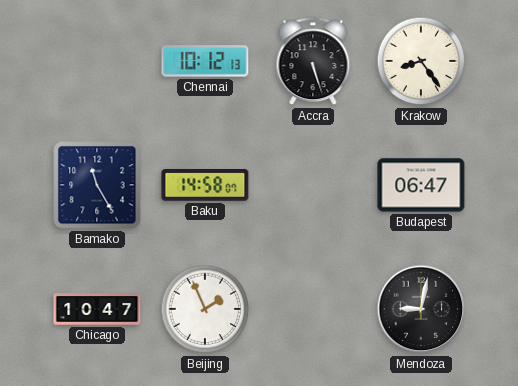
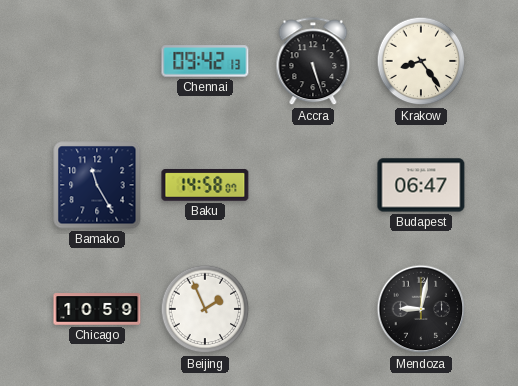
Chennai: 10:12 -> 09:42
Chicago: 10:47 -> 10:59
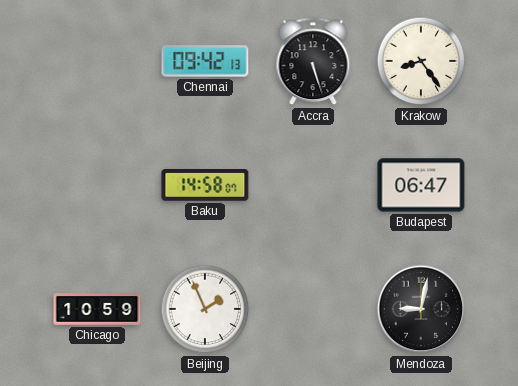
Bamako: 11:25 -> none
